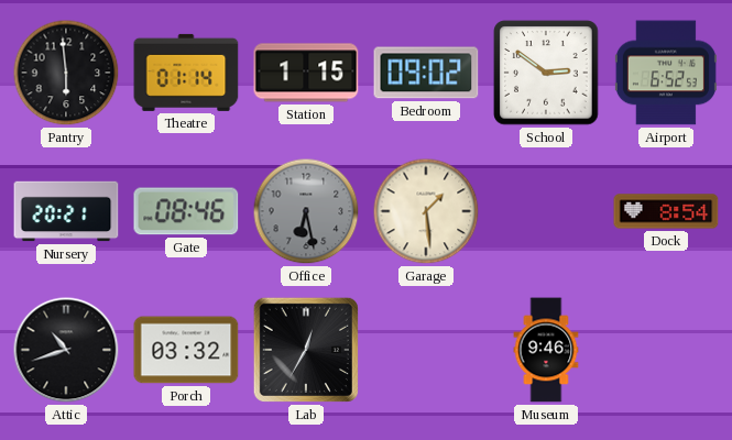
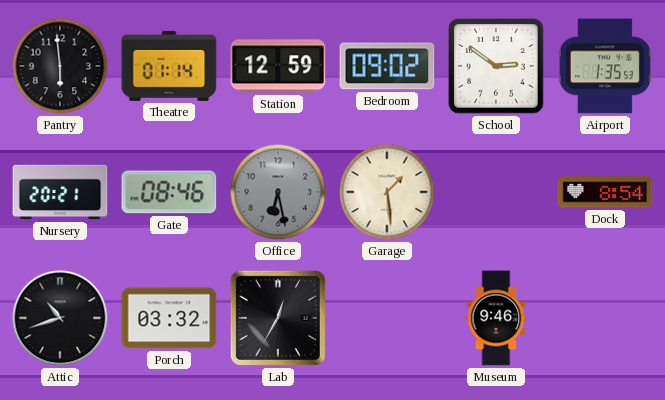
Station: 1:15 -> 12:59
Airport: 6:52 -> 1:35
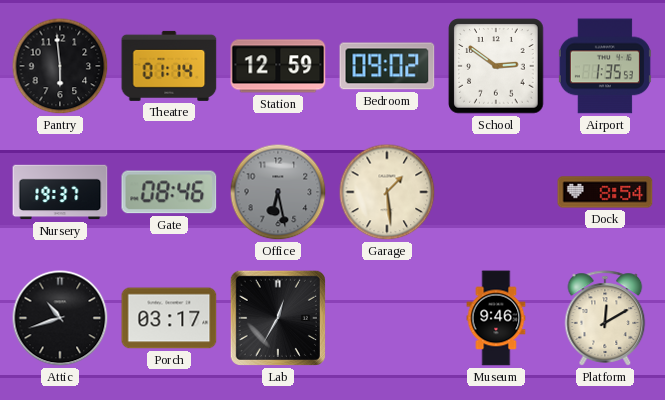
Nursery: 20:21 -> 19:37
Porch: 03:32 -> 03:17
Platform: none -> 12:10
